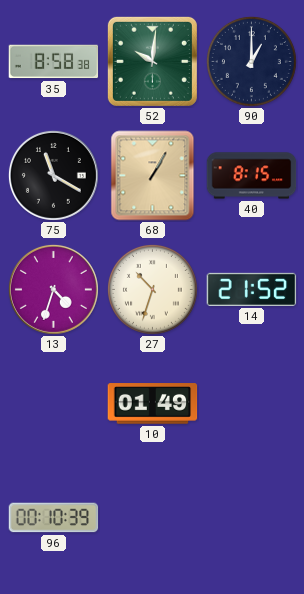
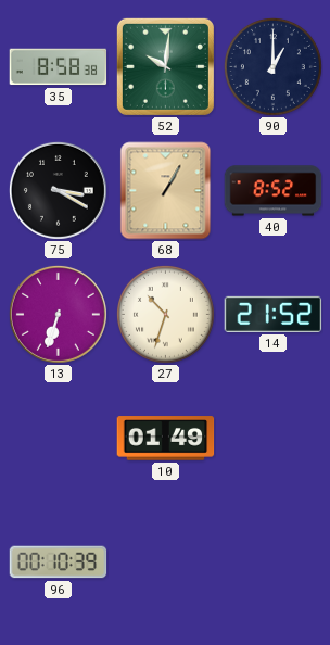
75: 11:20 -> 3:20
40: 8:15 -> 8:52
13: 4:33 -> 6:33
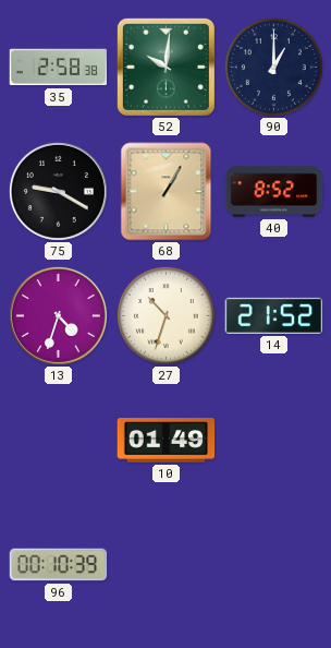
35: 8:58 -> 2:58
75: 3:20 -> 9:20
13: 6:33 -> 4:33
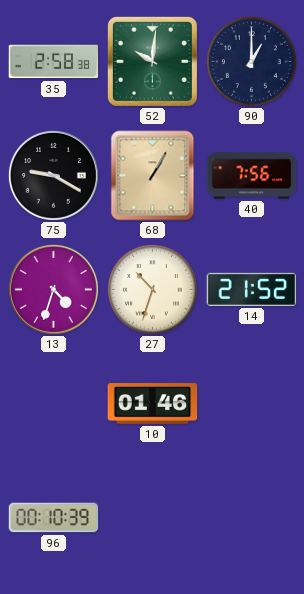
40: 8:52 -> 7:56
10: 01:49 -> 01:46
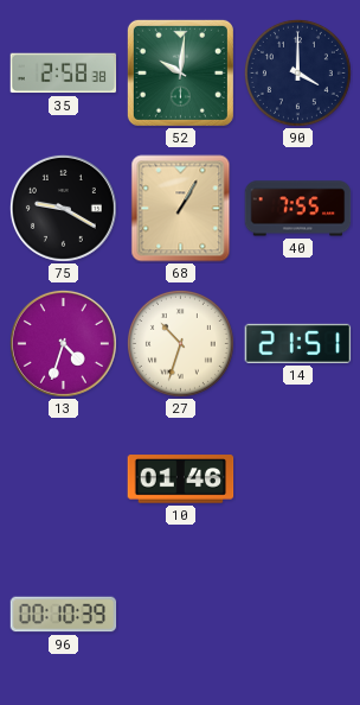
90: 1:00 -> 4:00
40: 7:56 -> 7:55
14: 21:52 -> 21:51
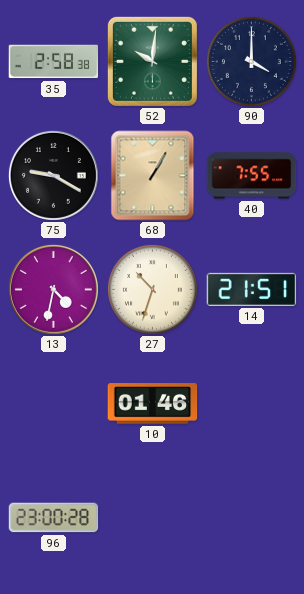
13: 4:33 -> 4:32
96: 00:10 -> 23:00
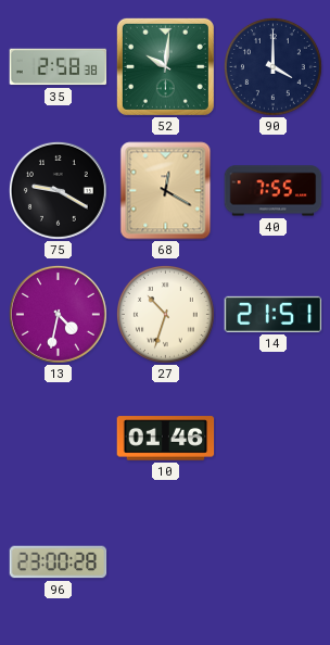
68: 1:05 -> 12:20
